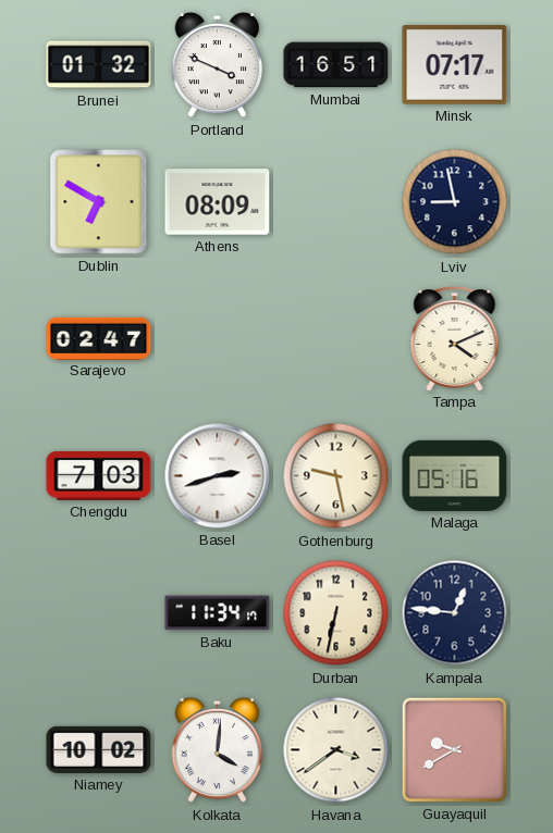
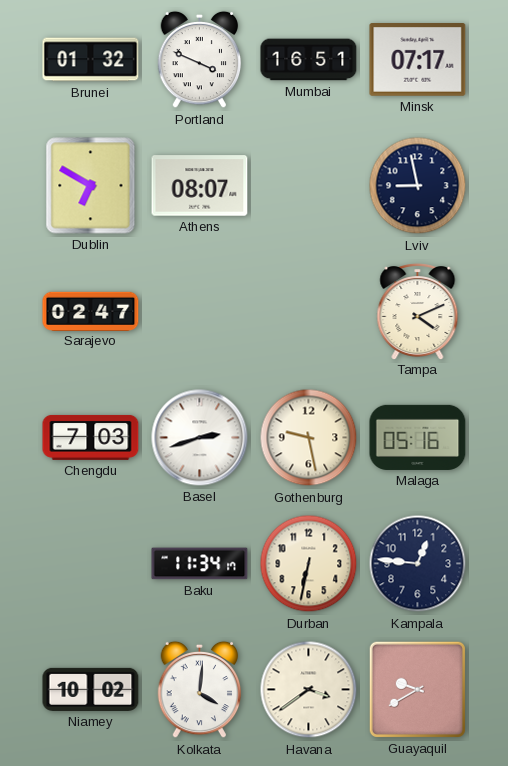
Athens: 08:09 -> 08:07
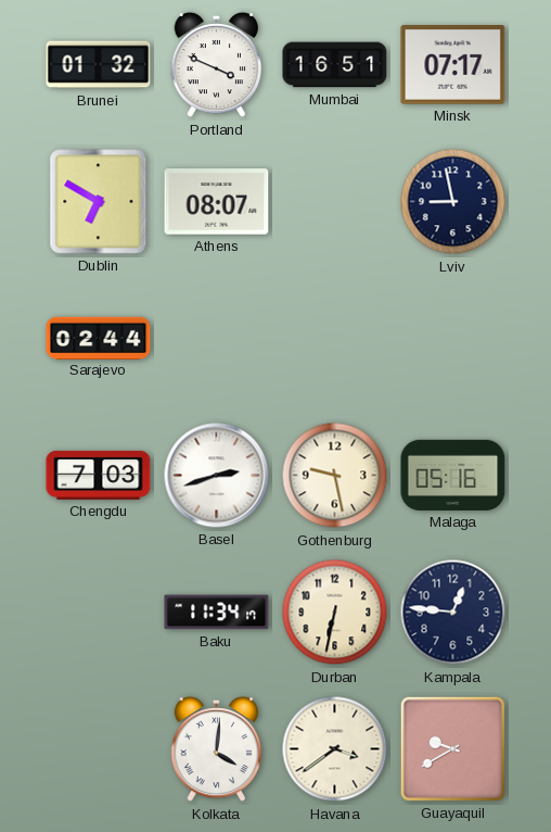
Sarajevo: 02:47 -> 02:44
Tampa: 4:11 -> none
Niamey: 10:02 -> none
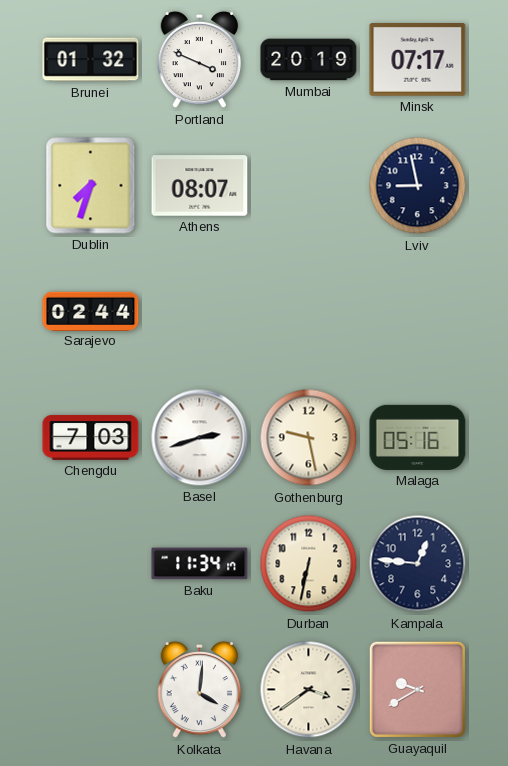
Mumbai: 16:51 -> 20:19
Dublin: 6:50 -> 7:33
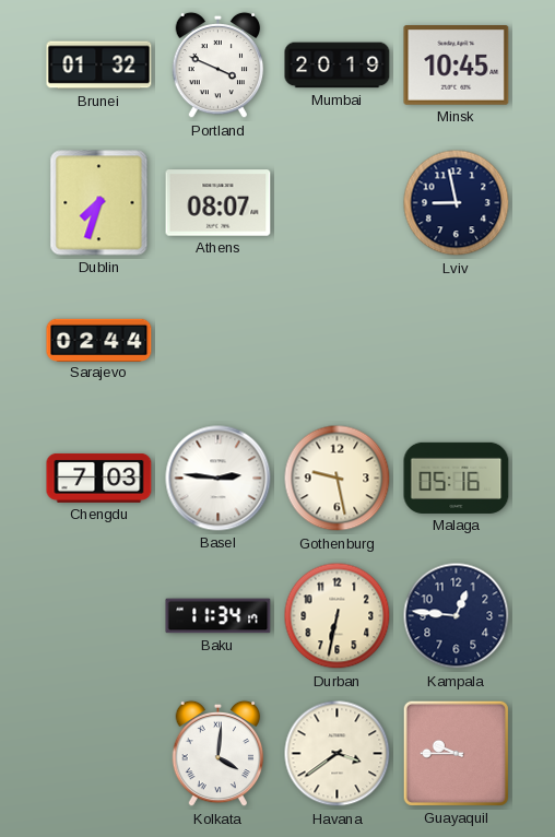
Minsk: 07:17 -> 10:45
Basel: 2:42 -> 2:46
Guayaquil: 9:40 -> 9:45
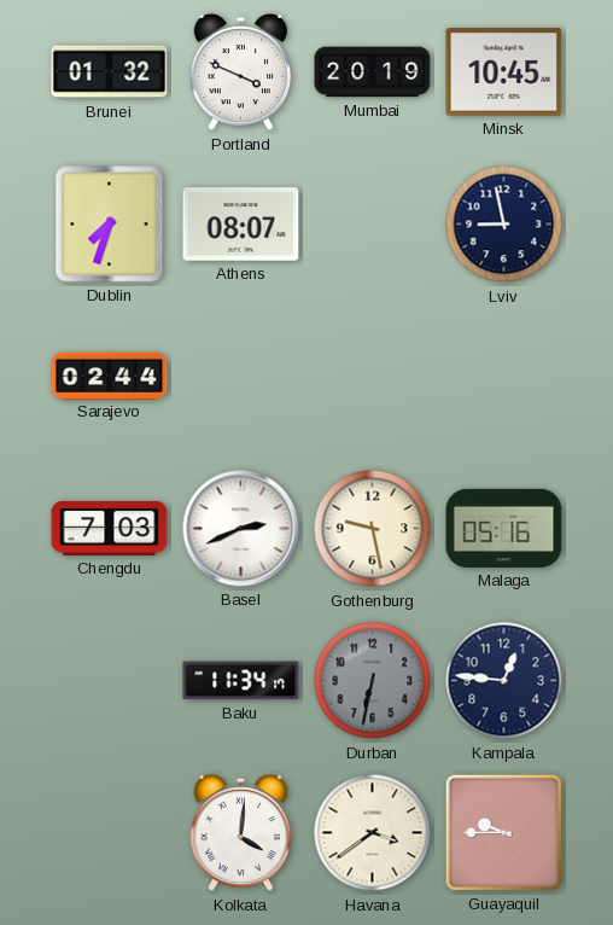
Basel: 2:46 -> 2:41
Durban dial: cream -> grey
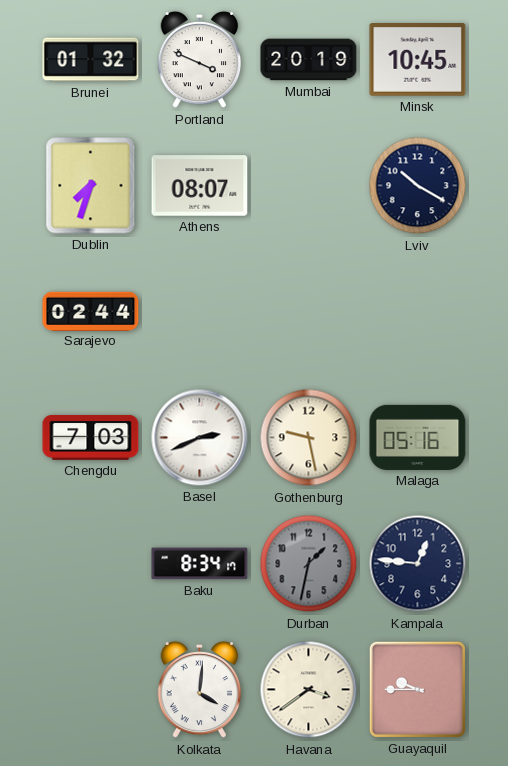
Lviv: 8:58 -> 10:20
Baku: 11:34 -> 8:34
Durban: 6:32 -> 1:32
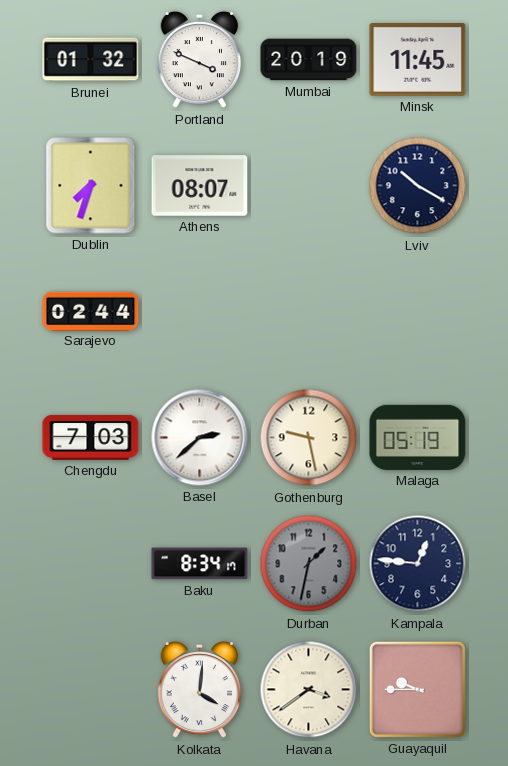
Minsk: 10:45 -> 11:45
Basel: 2:41 -> 2:38
Malaga: 05:16 -> 05:19
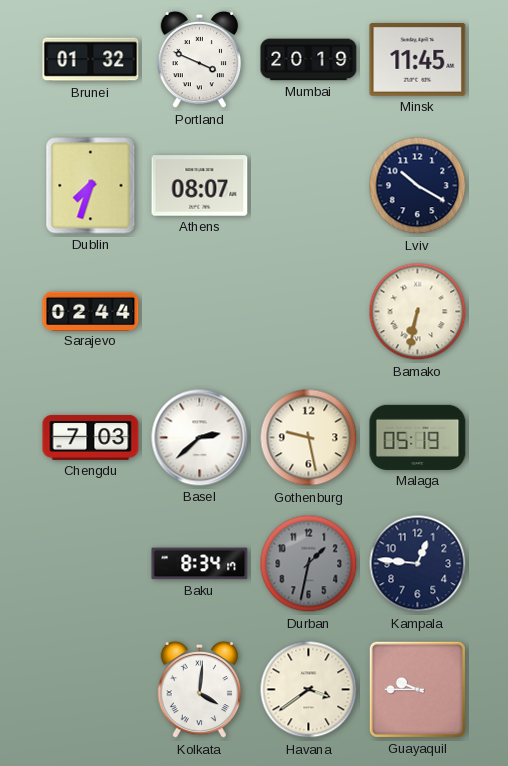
Bamako: none -> 6:32
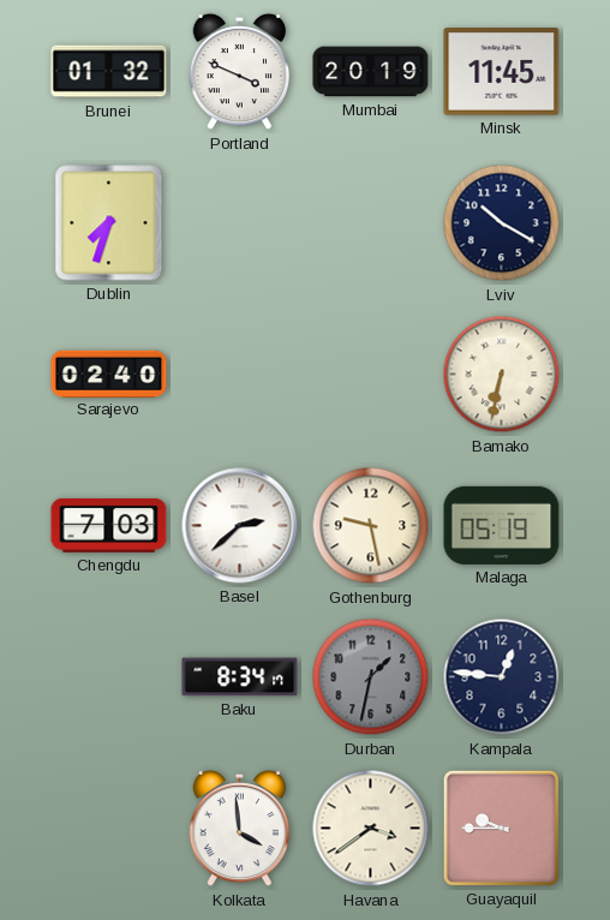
Athens: 08:07 -> none
Sarajevo: 02:44 -> 02:40
Kolkata: 4:01 -> 3:59
